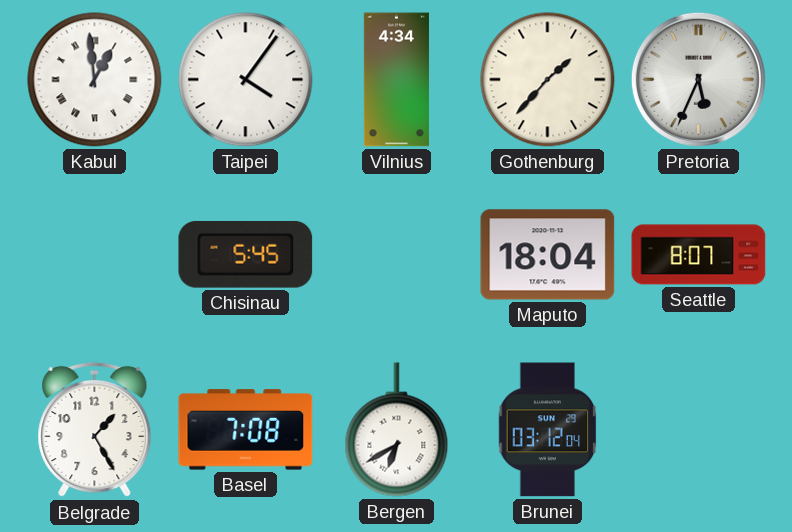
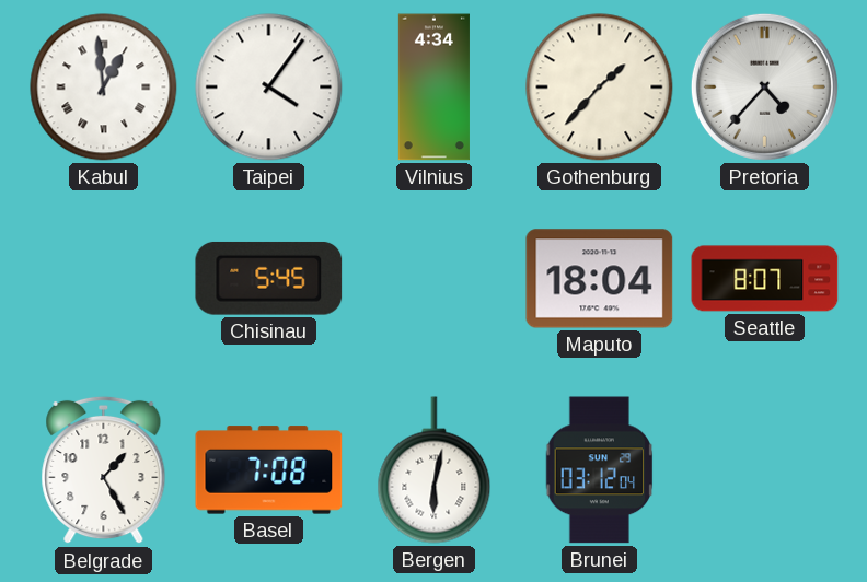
Pretoria: 5:34 -> 4:37
Bergen: 6:40 -> 6:02
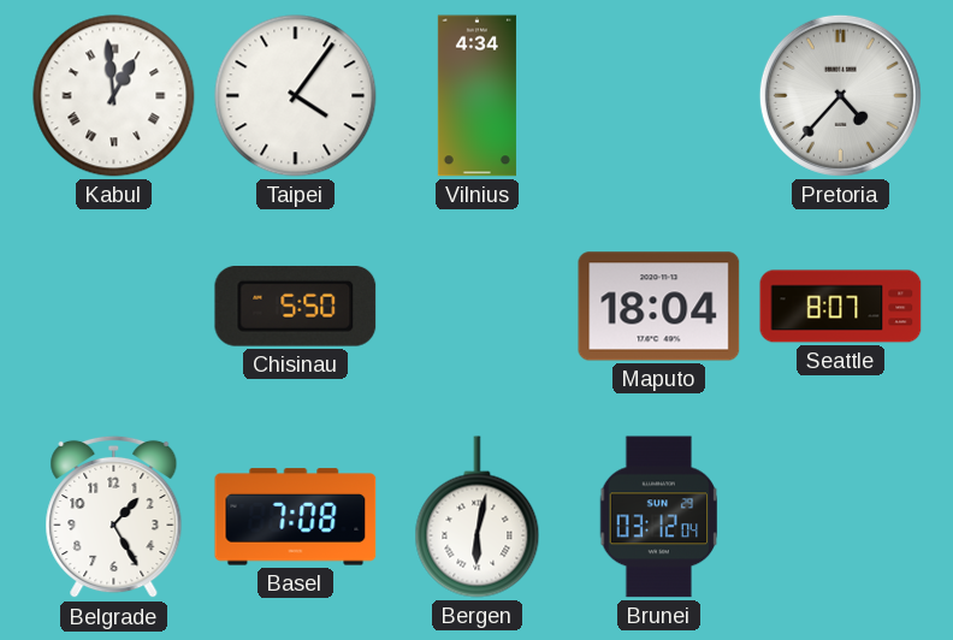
Gothenburg: 1:37 -> none
Chisinau: 5:45 -> 5:50
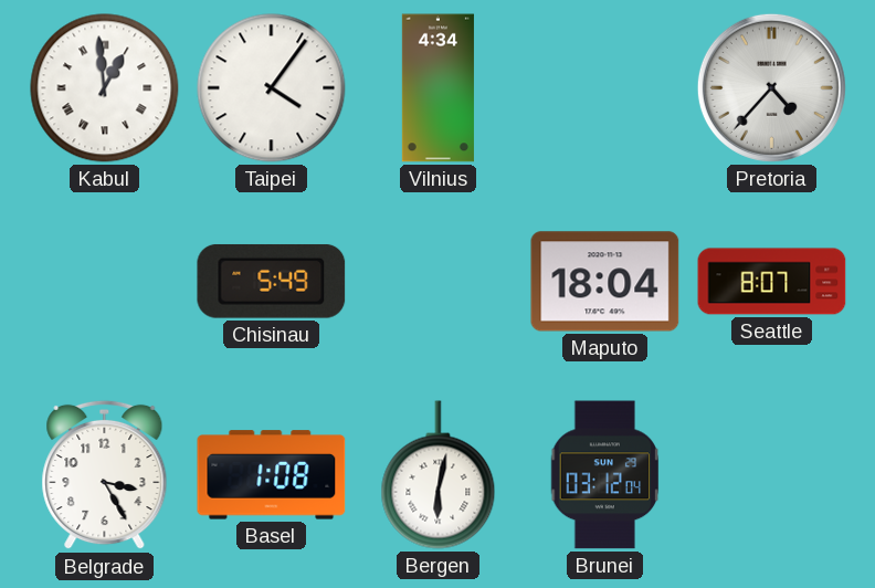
Chisinau: 5:50 -> 5:49
Belgrade: 1:25 -> 3:25
Basel: 7:08 -> 1:08
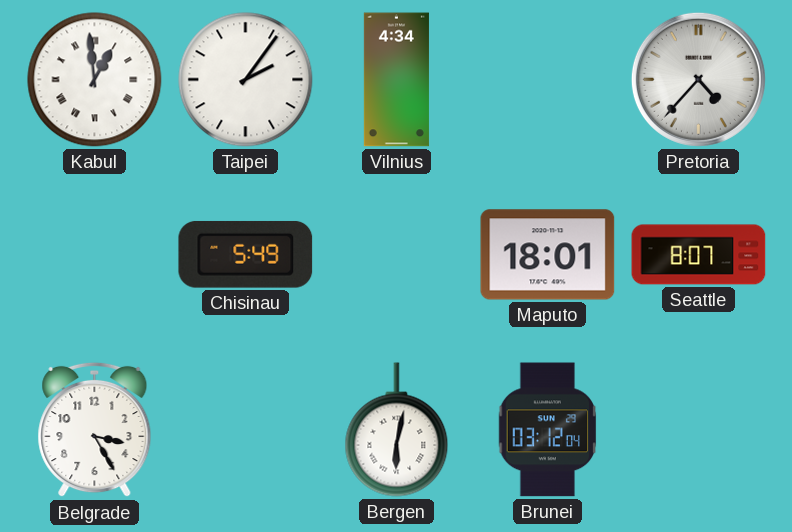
Taipei: 4:06 -> 2:06
Maputo: 18:04 -> 18:01
Basel: 1:08 -> none
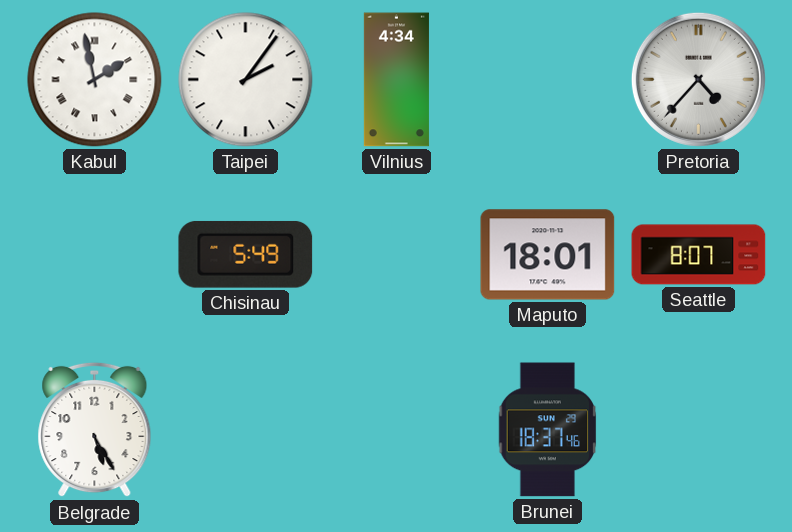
Kabul: 12:59 -> 1:58
Belgrade: 3:25 -> 5:25
Bergen: 6:02 -> none
Brunei: 03:12 -> 18:37
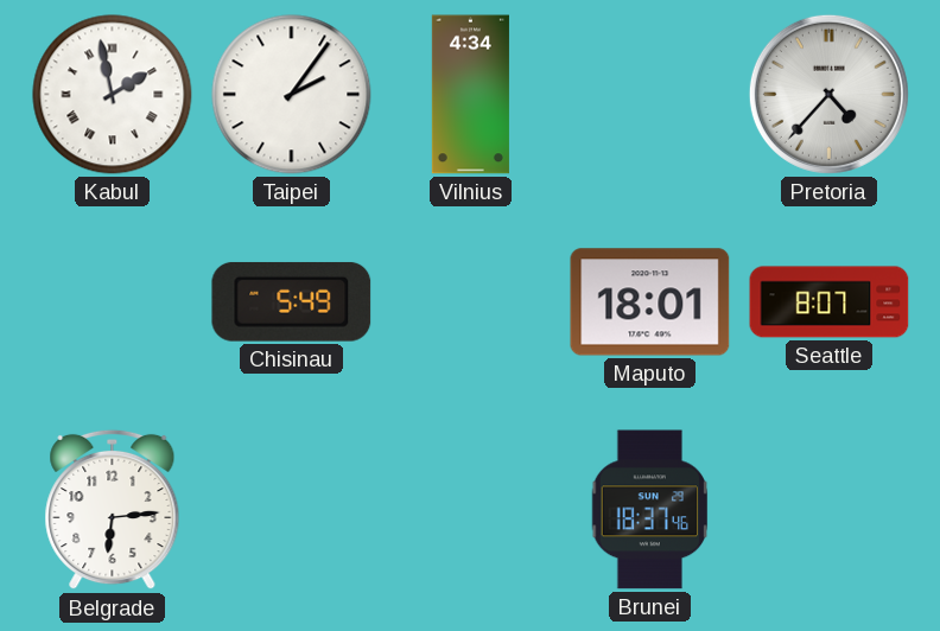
Belgrade: 5:25 -> 6:14
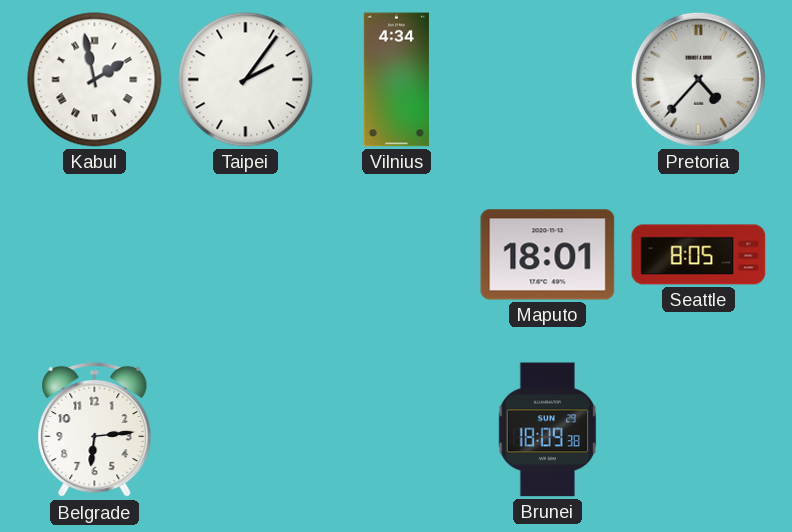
Chisinau: 5:49 -> none
Seattle: 8:07 -> 8:05
Brunei: 18:37 -> 18:09
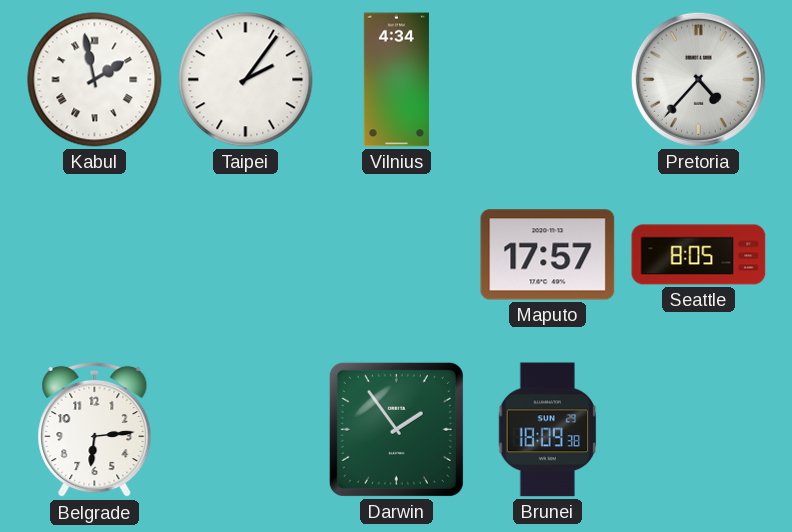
Maputo: 18:01 -> 17:57
Darwin: none -> 1:54
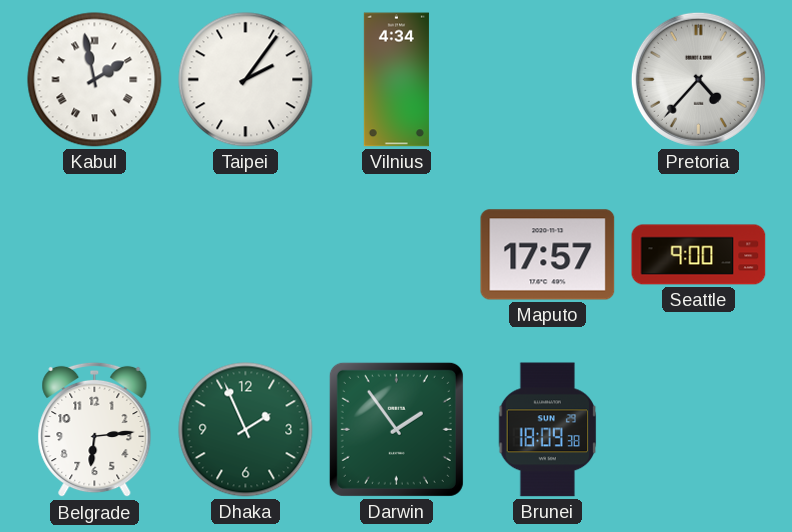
Seattle: 8:05 -> 9:00
Dhaka: none -> 1:56
